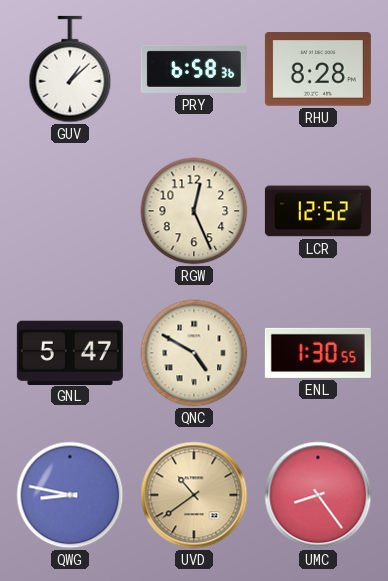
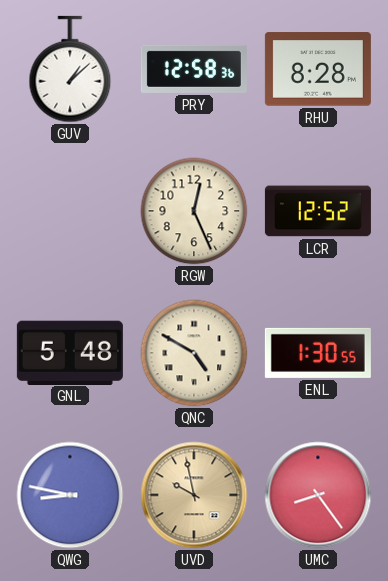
PRY: 6:58 -> 12:58
GNL: 5:47 -> 5:48
UVD: 10:39 -> 9:58
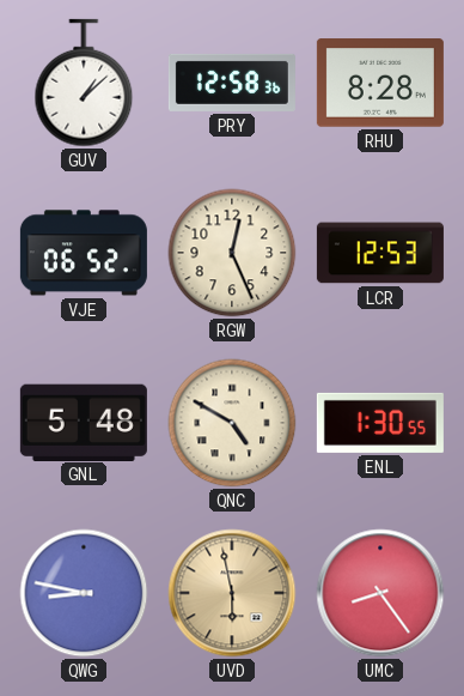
VJE: none -> 06:52
LCR: 12:52 -> 12:53
UVD: 9:58 -> 5:58
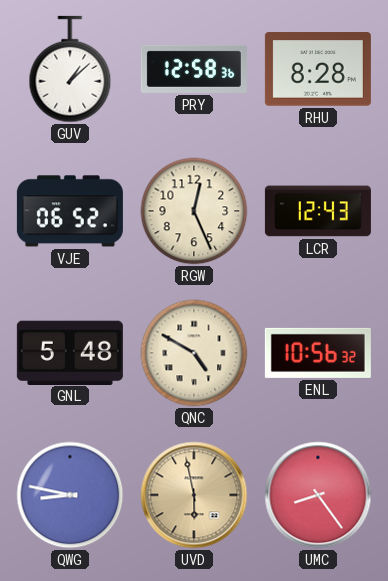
LCR: 12:53 -> 12:43
ENL: 1:30 -> 10:56
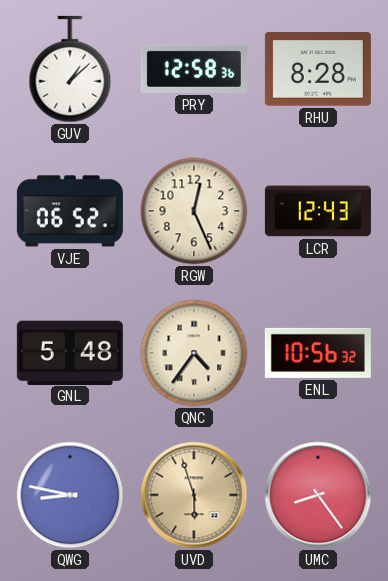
QNC: 4:50 -> 4:36
UVD: 5:58 -> 5:57
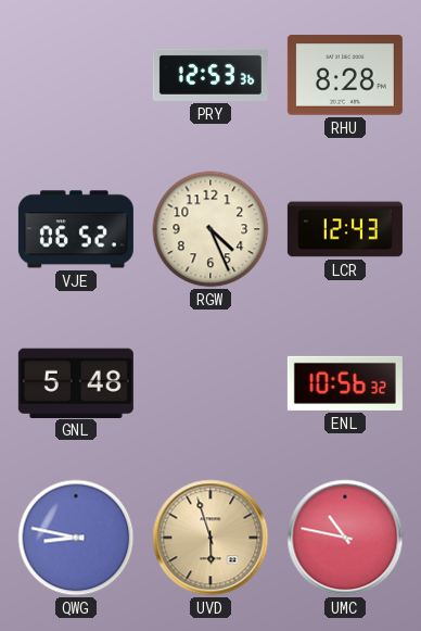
GUV: 1:08 -> none
PRY: 12:58 -> 12:53
RGW: 12:26 -> 4:26
QNC: 4:36 -> none
UMC: 8:24 -> 10:47
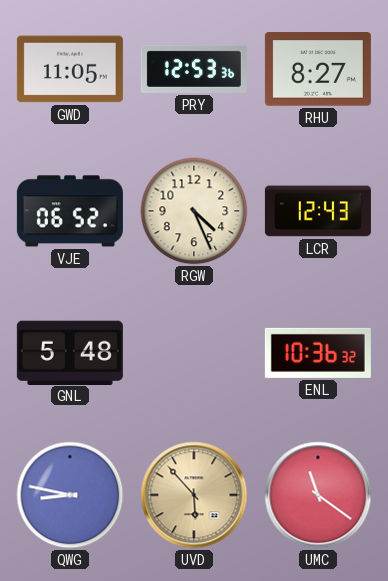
GWD: none -> 11:05
RHU: 8:28 -> 8:27
ENL: 10:56 -> 10:36
UVD: 5:57 -> 5:53
UMC: 10:47 -> 11:21
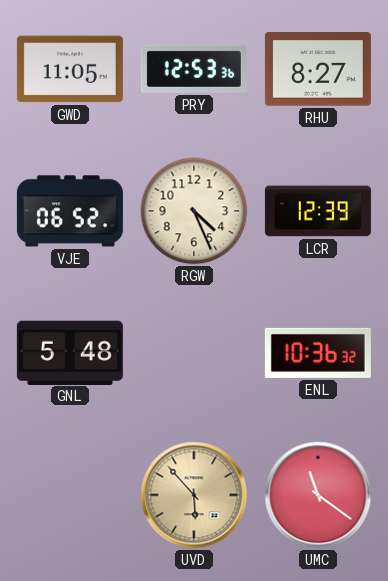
LCR: 12:43 -> 12:39
QWG: 8:47 -> none
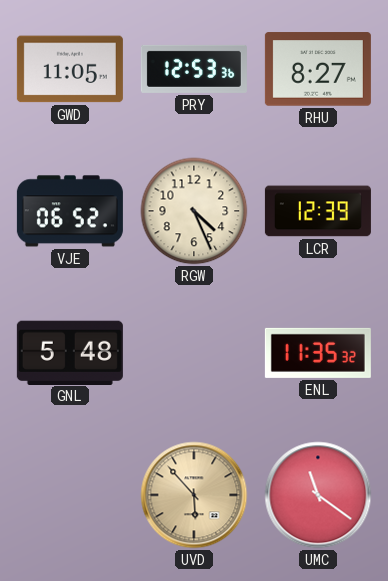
ENL: 10:36 -> 11:35
